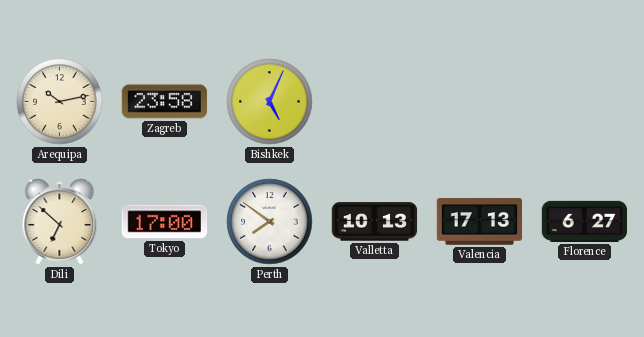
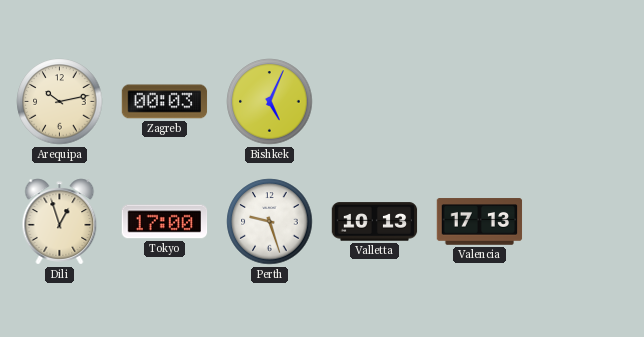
Zagreb: 23:58 -> 00:03
Dili: 6:52 -> 12:57
Perth: 7:51 -> 9:27
Florence: 6:27 -> none
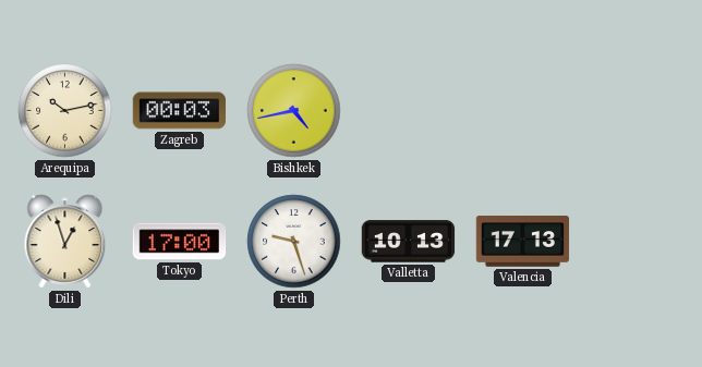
Bishkek: 5:04 -> 4:43
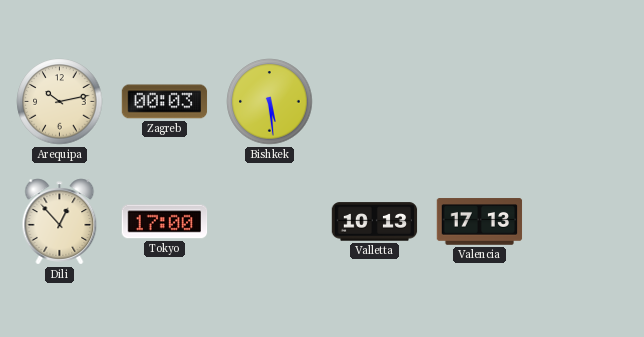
Bishkek: 4:43 -> 5:29
Dili: 12:57 -> 12:53
Perth: 9:27 -> none
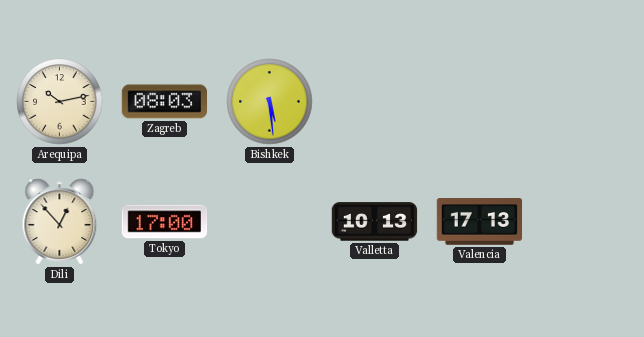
Zagreb: 00:03 -> 08:03
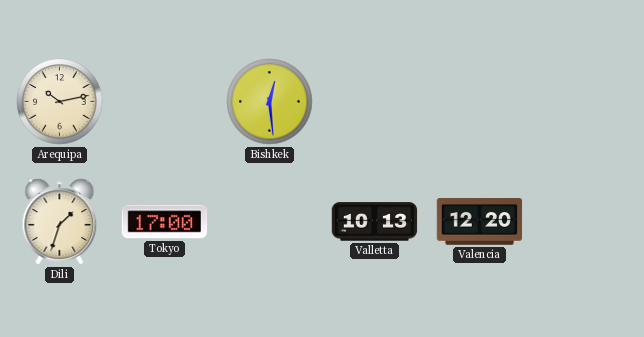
Zagreb: 08:03 -> none
Bishkek: 5:29 -> 12:29
Dili: 12:53 -> 1:33
Valencia: 17:13 -> 12:20
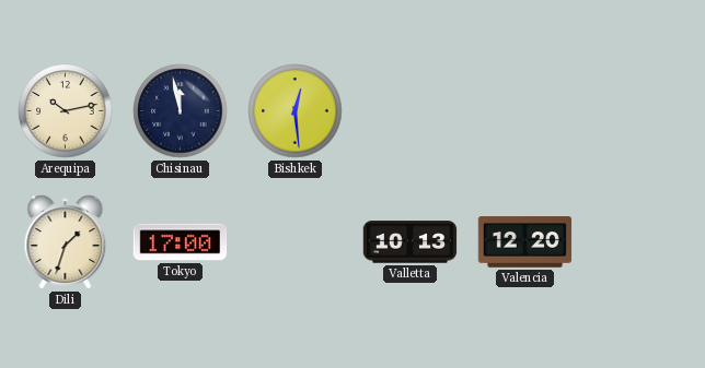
Chisinau: none -> 11:58
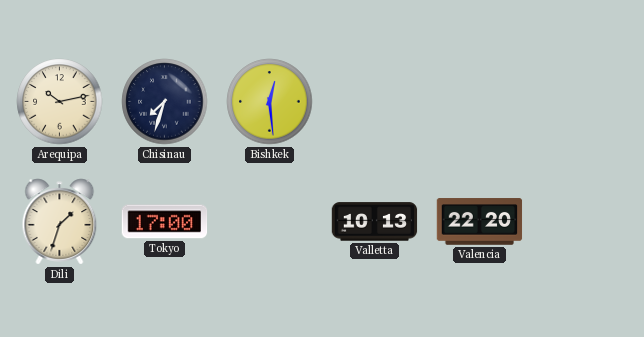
Chisinau: 11:58 -> 7:33
Valencia: 12:20 -> 22:20
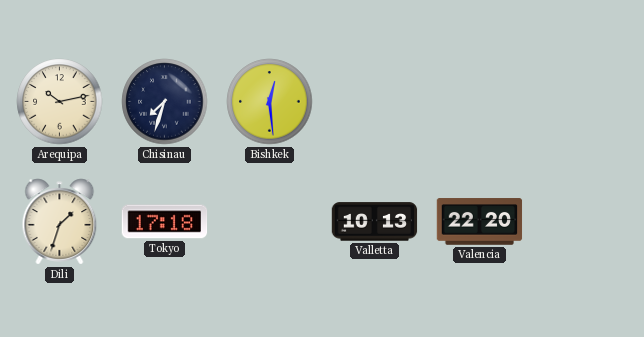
Tokyo: 17:00 -> 17:18
